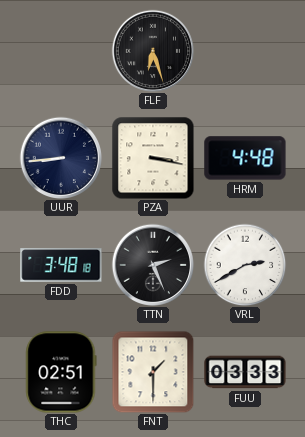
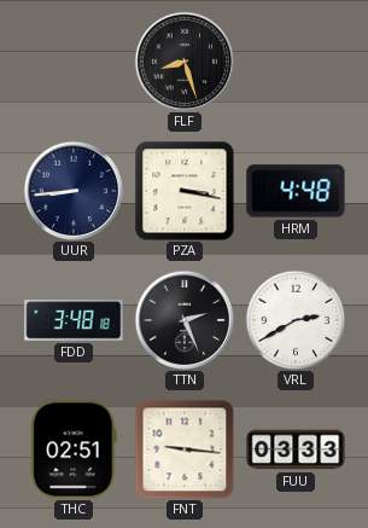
FLF: 6:27 -> 8:27
FNT: 1:30 -> 9:16
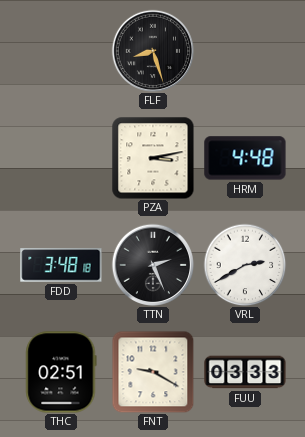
UUR: 8:44 -> none
PZA: 3:17 -> 3:13
FNT: 9:16 -> 9:20
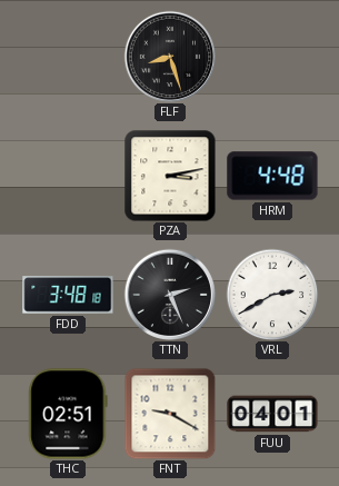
FUU: 03:33 -> 04:01
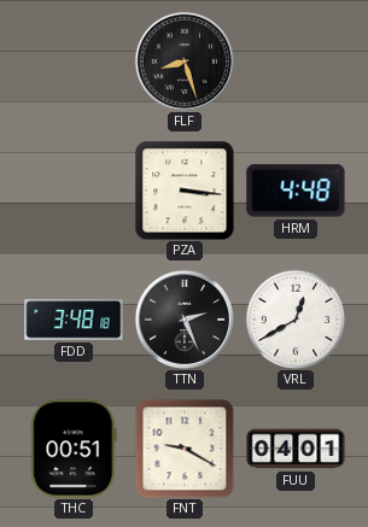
PZA: 3:13 -> 3:16
VRL: 2:40 -> 12:40
THC: 02:51 -> 00:51
